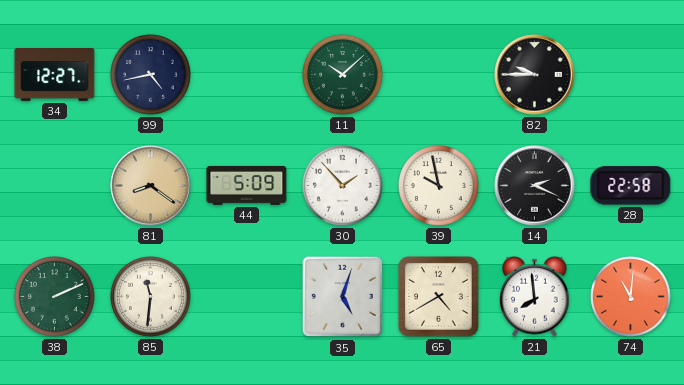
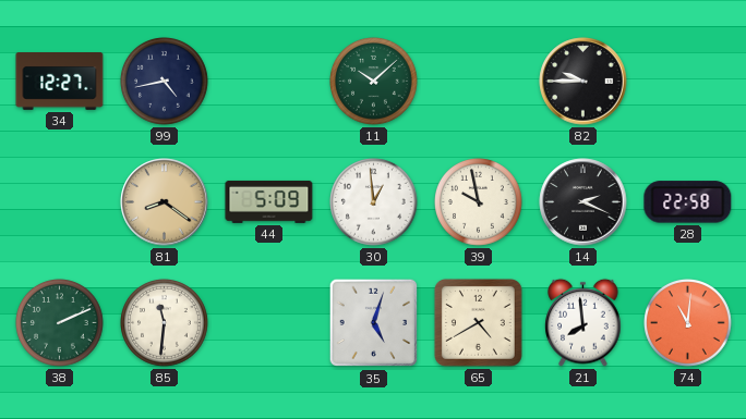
30: 1:53 -> 12:59
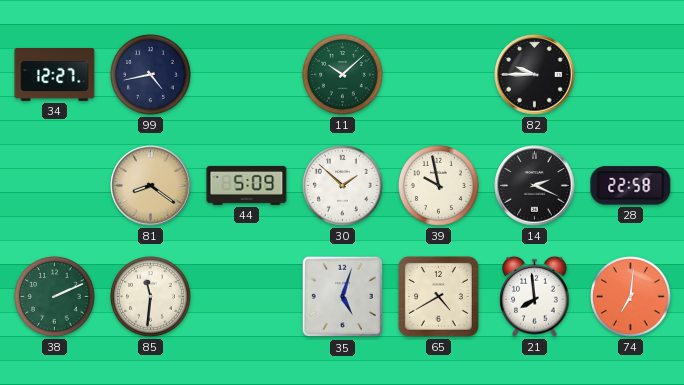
30: 12:59 -> 1:52
74: 11:01 -> 7:01
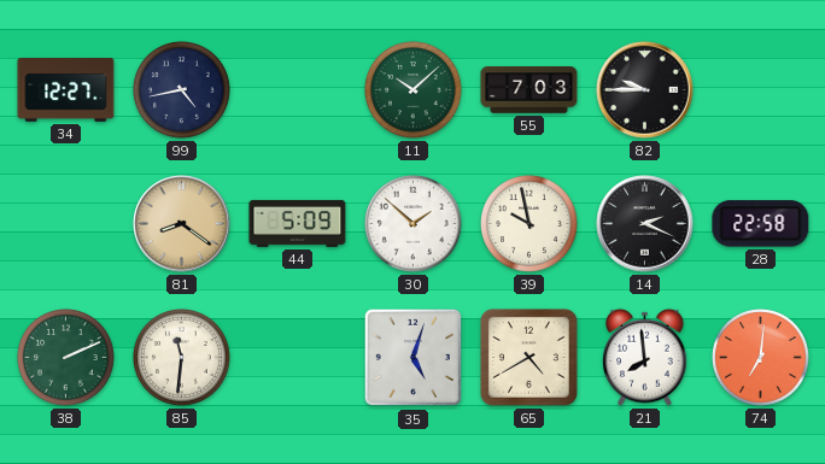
55: none -> 7:03
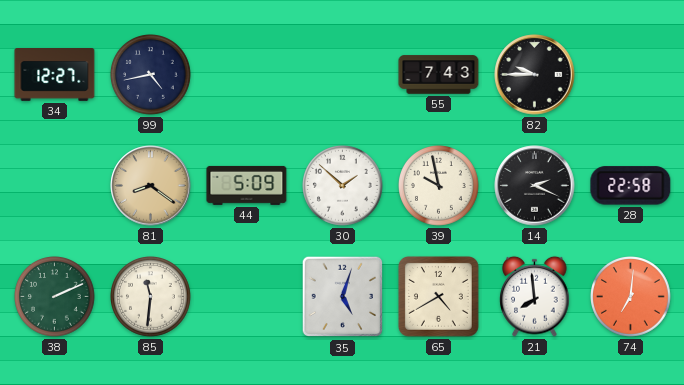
11: 10:08 -> none
55: 7:03 -> 7:43
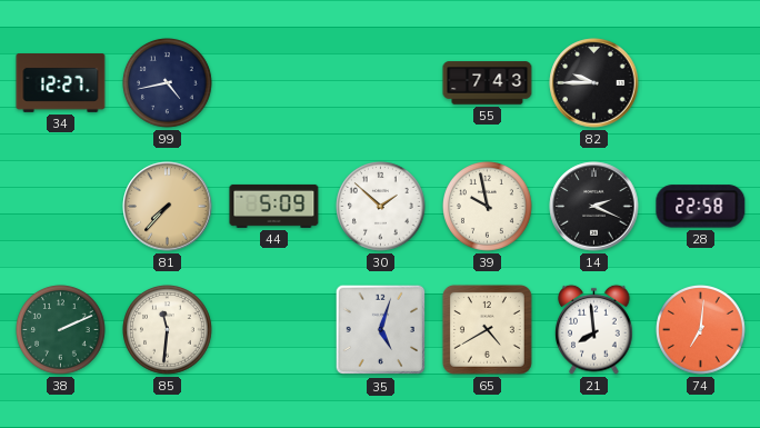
81: 8:21 -> 7:37
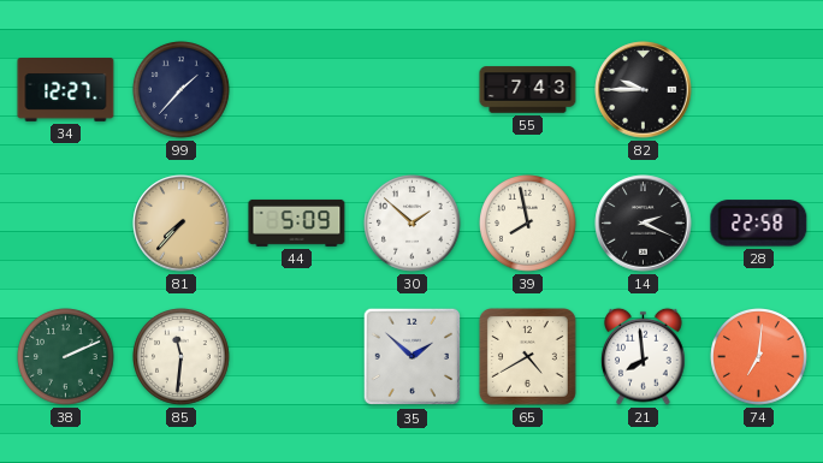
99: 4:43 -> 1:37
39: 9:58 -> 7:58
35: 5:03 -> 1:52
